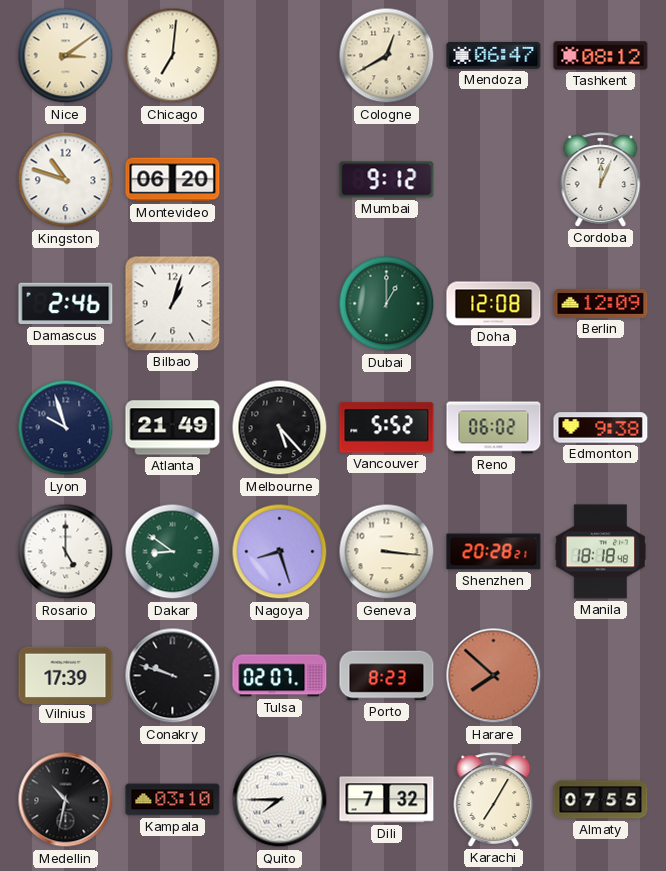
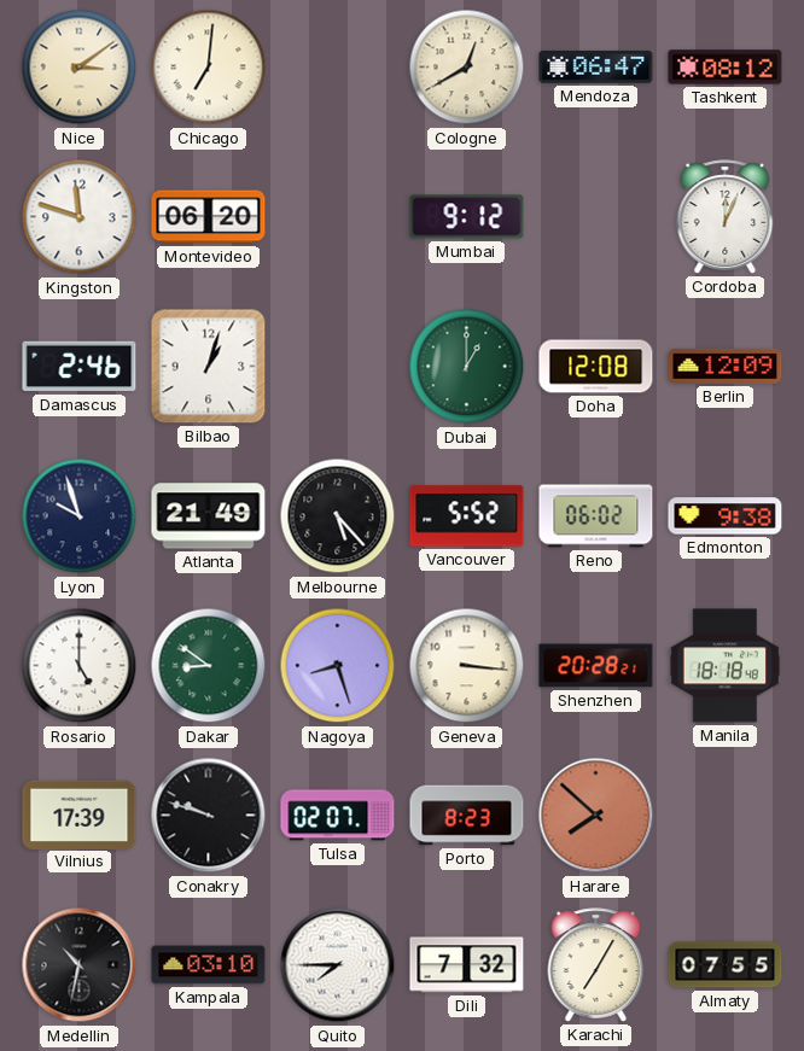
Kingston: 10:48 -> 11:48
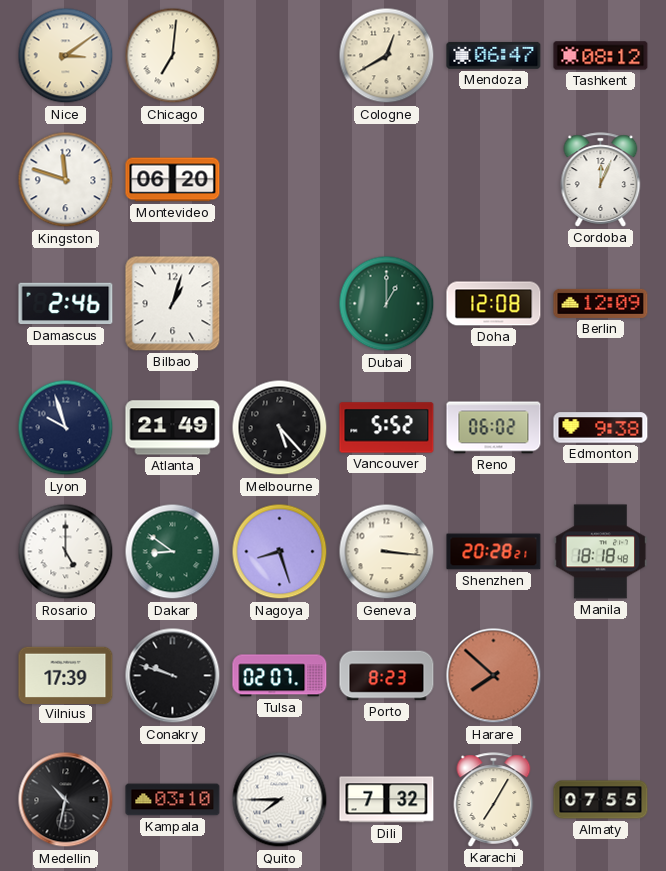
Mumbai: 9:12 -> none
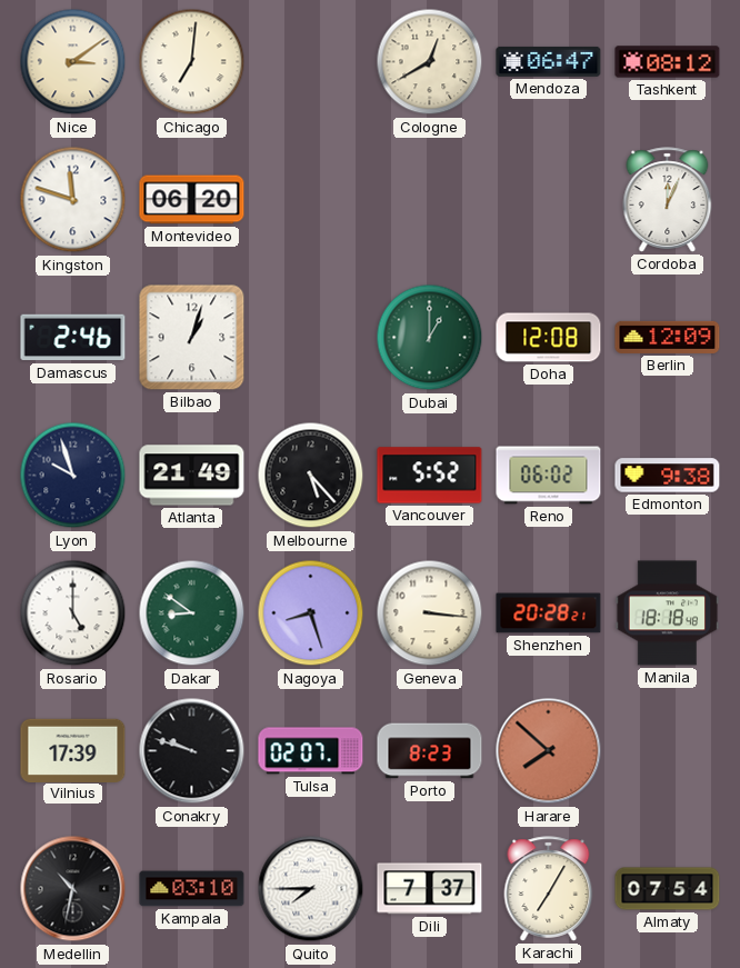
Dili: 7:32 -> 7:37
Almaty: 07:55 -> 07:54
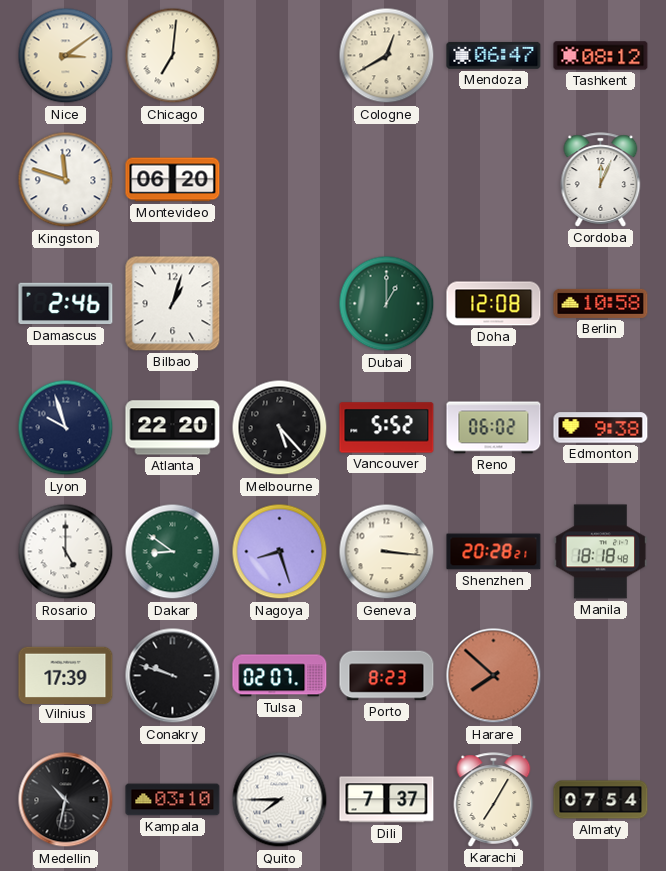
Berlin: 12:09 -> 10:58
Atlanta: 21:49 -> 22:20
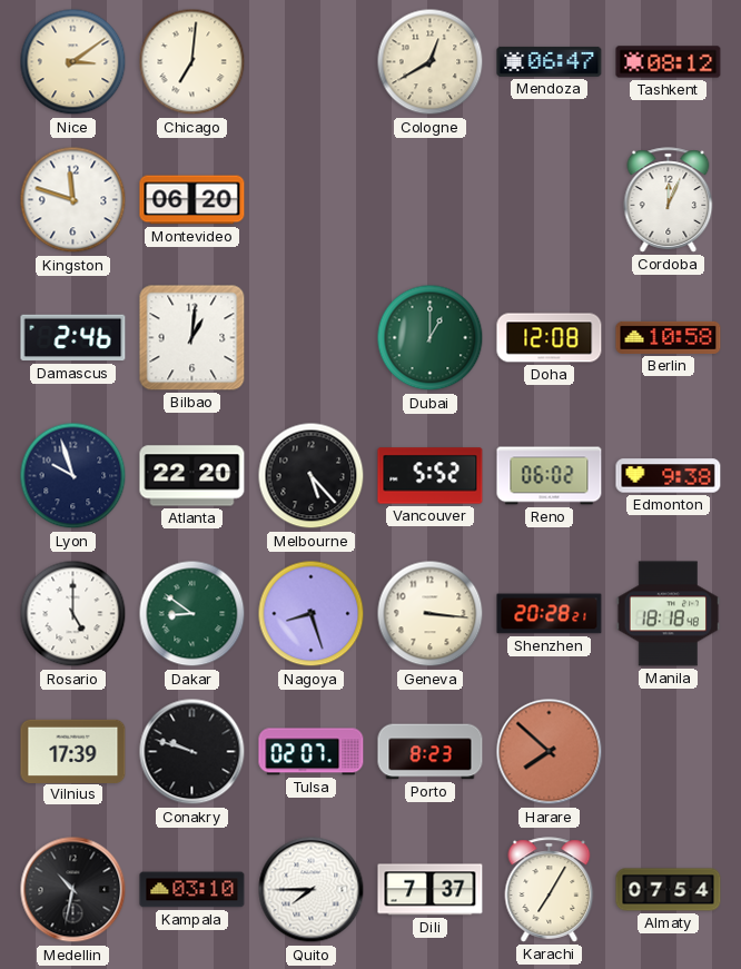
Bilbao: 1:03 -> 1:01
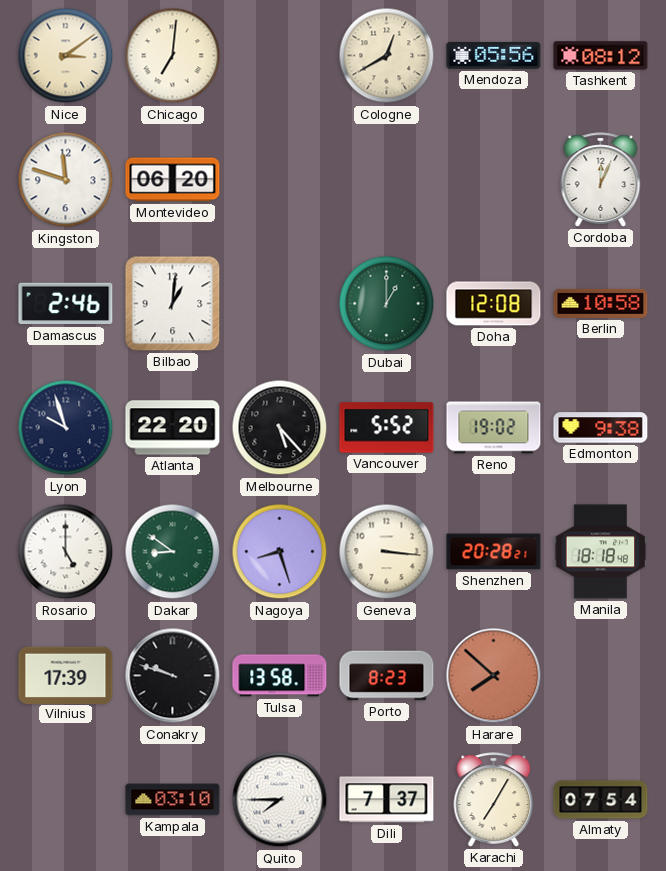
Mendoza: 06:47 -> 05:56
Reno: 06:02 -> 19:02
Tulsa: 02:07 -> 13:58
Medellin: 10:32 -> none
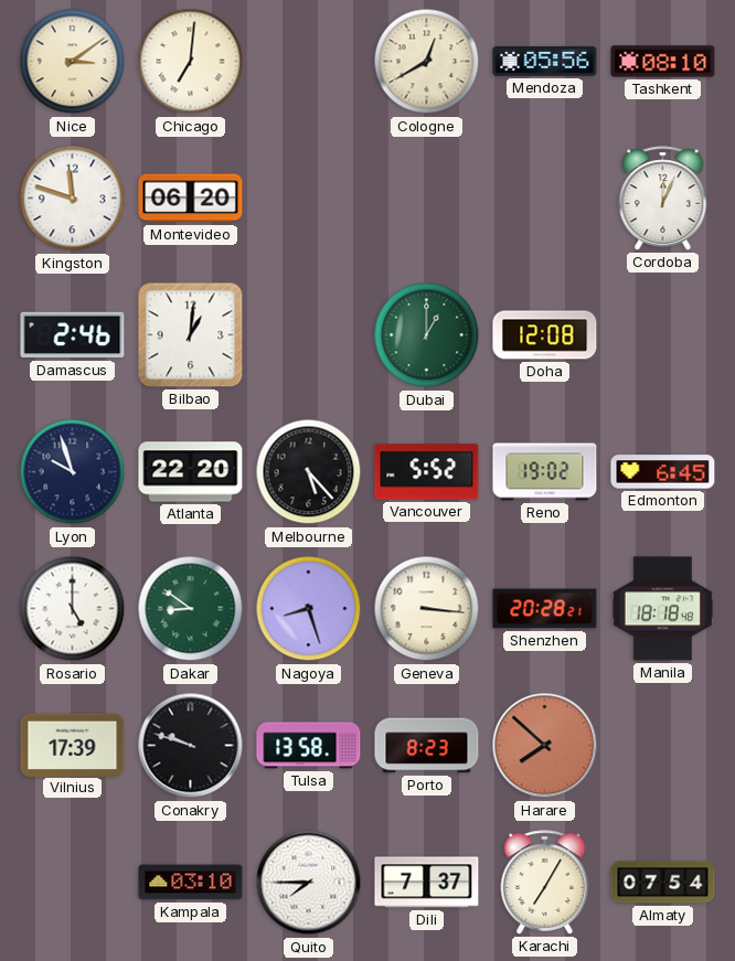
Tashkent: 08:12 -> 08:10
Berlin: 10:58 -> none
Edmonton: 9:38 -> 6:45
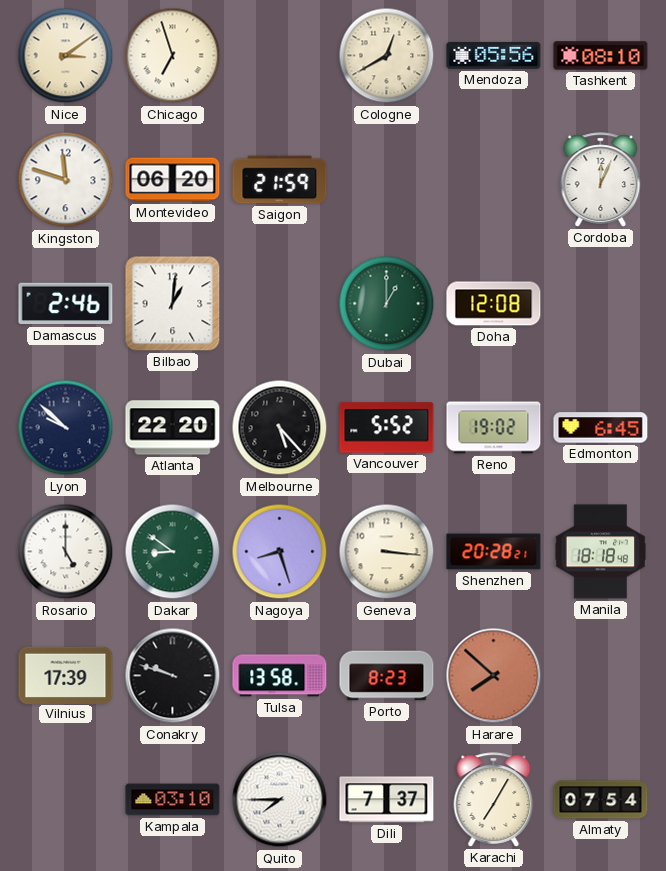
Chicago: 7:01 -> 6:57
Saigon: none -> 21:59
Lyon: 9:57 -> 9:52
